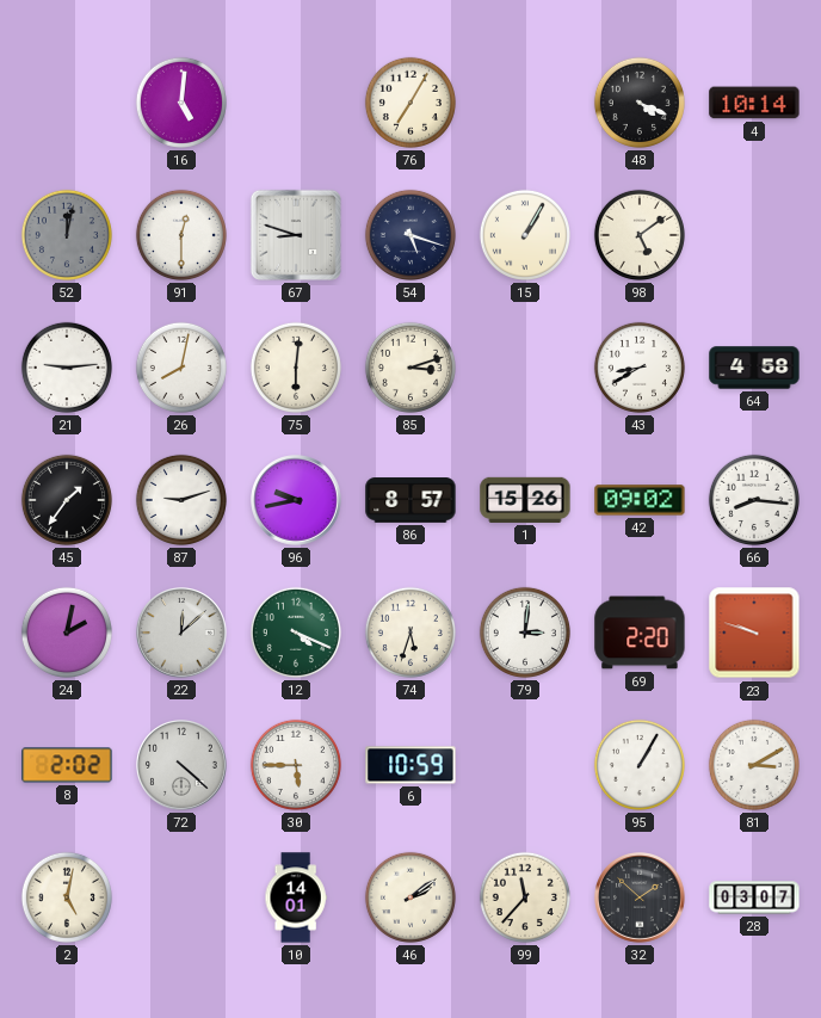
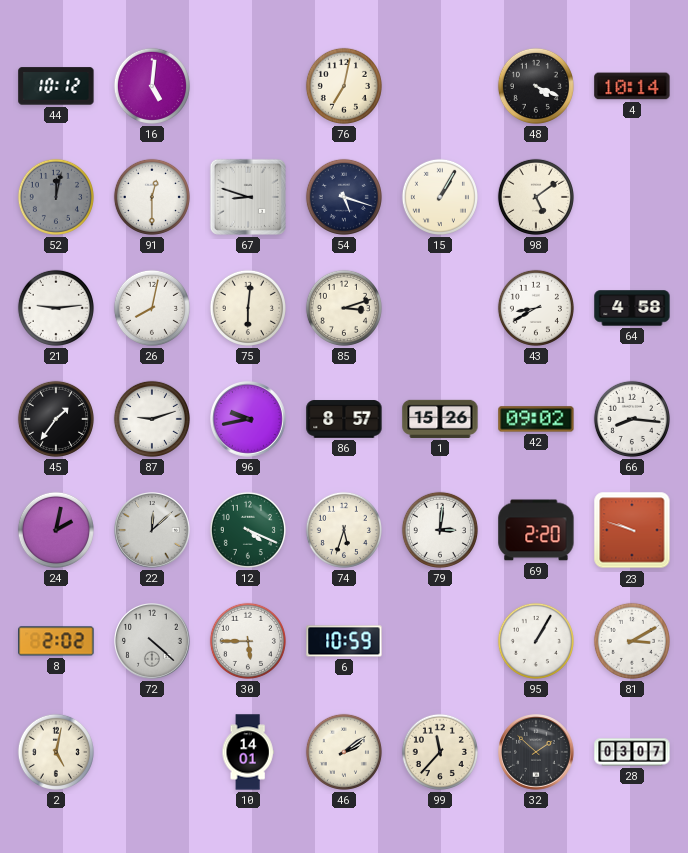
44: none -> 10:12
76: 7:05 -> 7:02
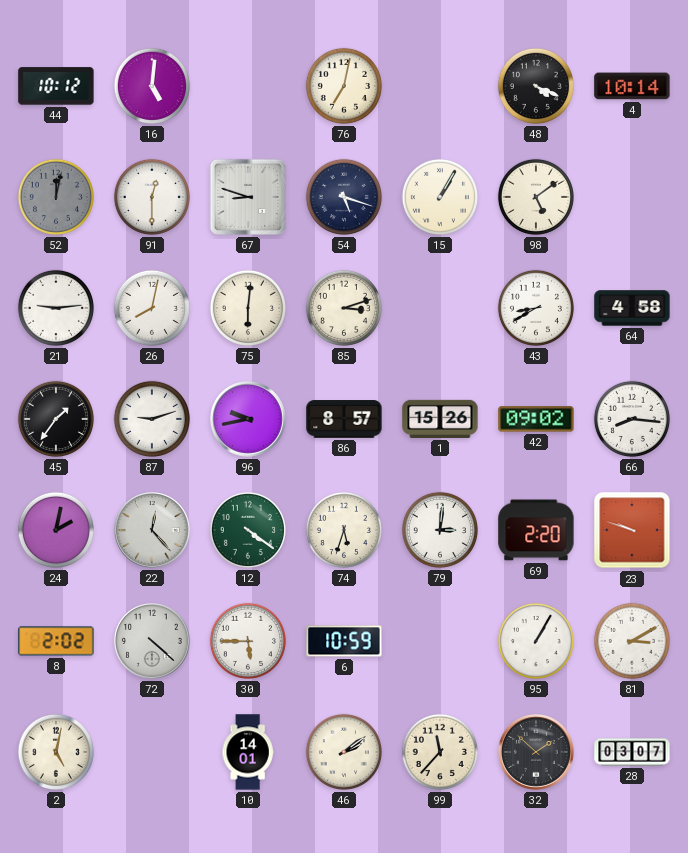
22: 12:08 -> 12:23
12: 4:19 -> 4:21
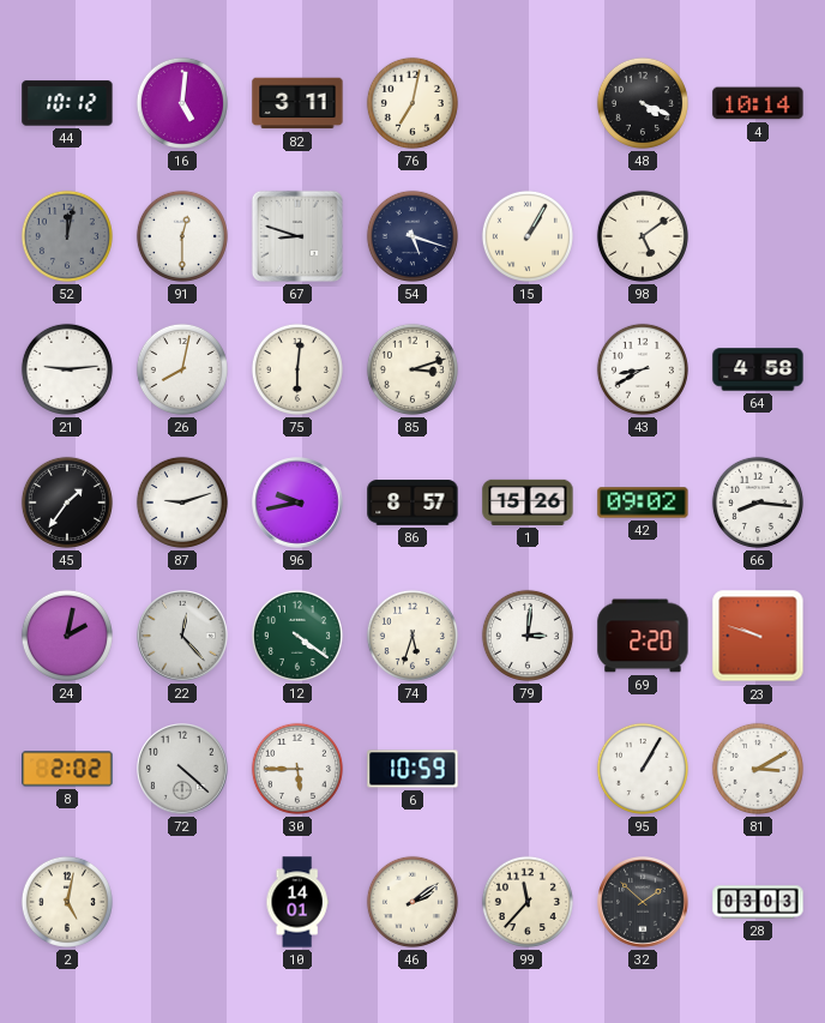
82: none -> 3:11
28: 03:07 -> 03:03
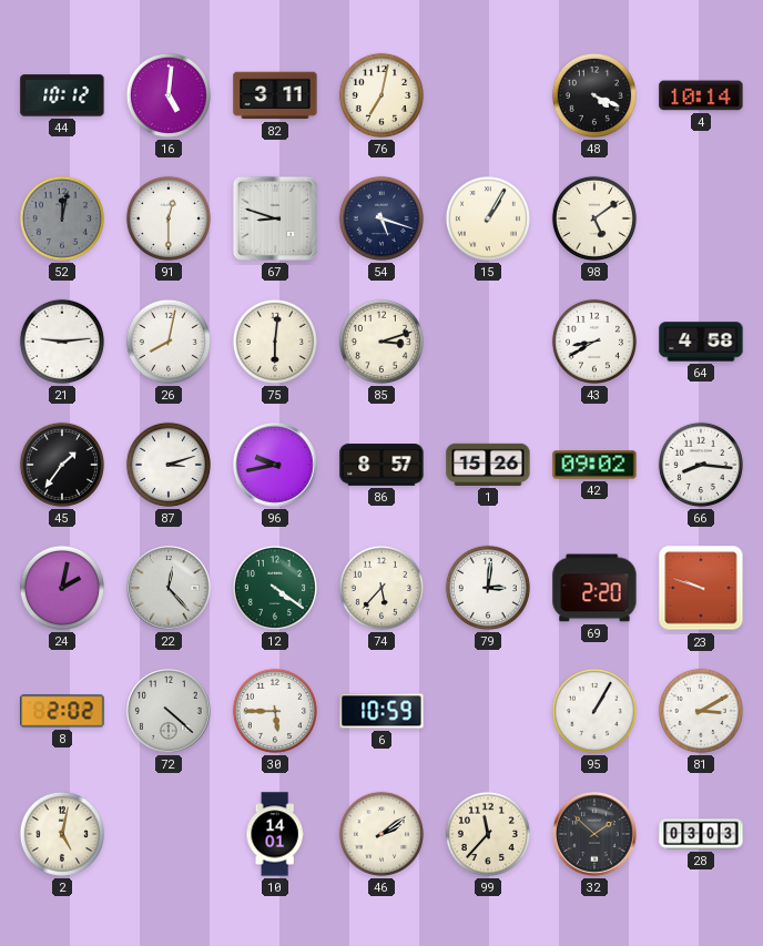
87: 9:12 -> 3:12
74: 5:33 -> 5:37
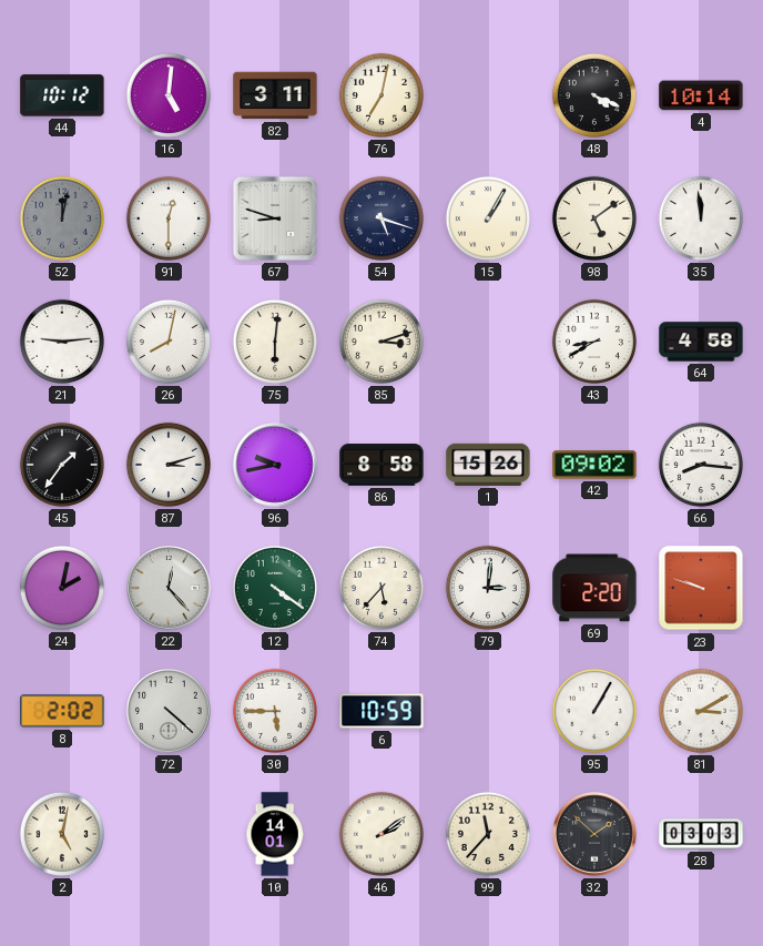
35: none -> 11:59
86: 8:57 -> 8:58
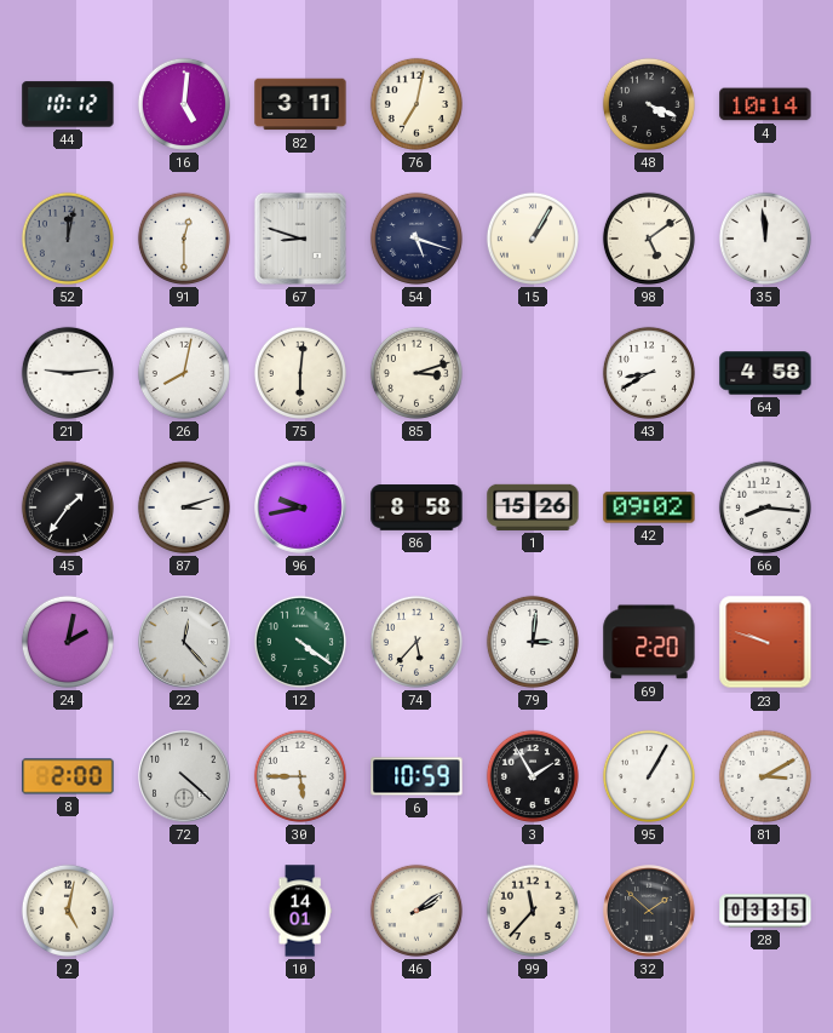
8: 2:02 -> 2:00
3: none -> 1:55
28: 03:03 -> 03:35
